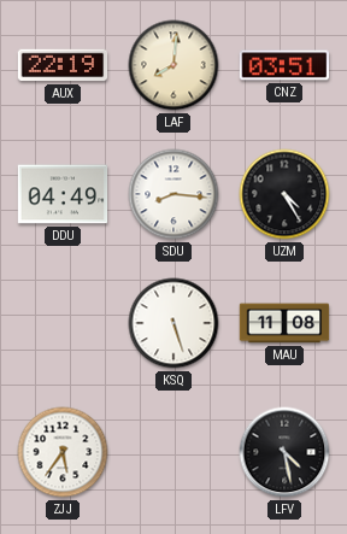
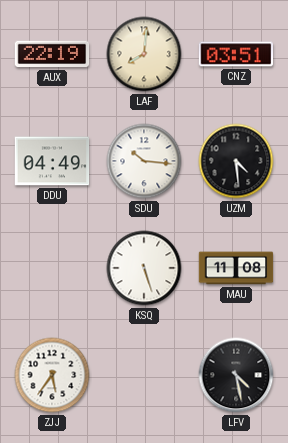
SDU: 8:16 -> 10:16
UZM: 4:25 -> 4:29
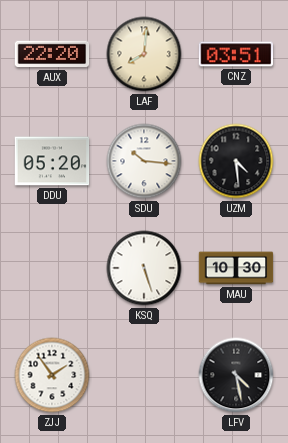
AUX: 22:19 -> 22:20
DDU: 04:49 -> 05:20
MAU: 11:08 -> 10:30
ZJJ: 5:36 -> 1:54
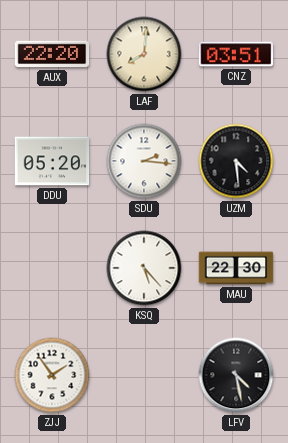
SDU: 10:16 -> 2:16
KSQ: 5:27 -> 5:23
MAU: 10:30 -> 22:30
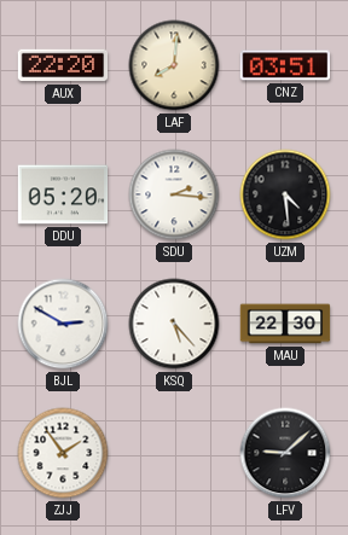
BJL: none -> 2:50
LFV: 4:28 -> 9:08
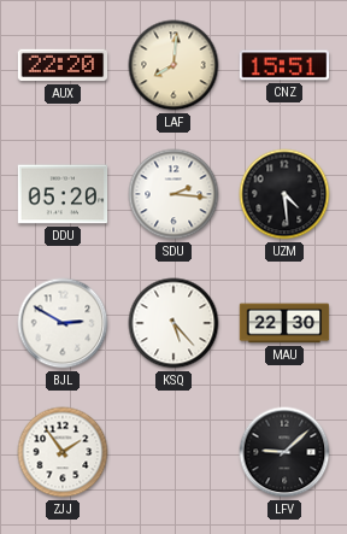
CNZ: 03:51 -> 15:51
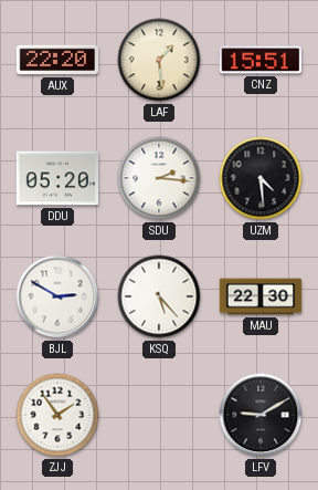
LAF: 8:01 -> 1:29
LFV: 9:08 -> 9:10
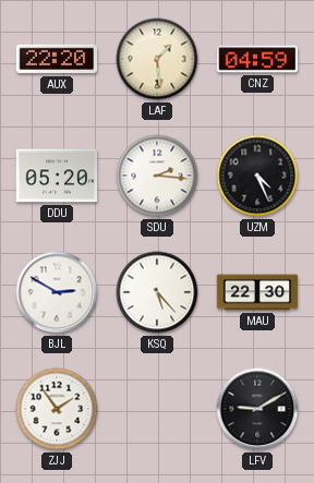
CNZ: 15:51 -> 04:59
UZM: 4:29 -> 4:26
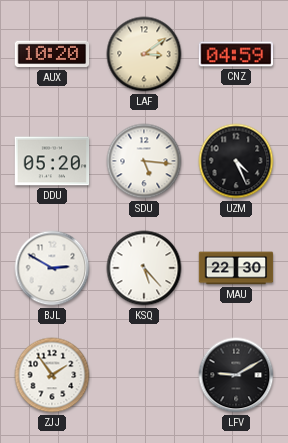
AUX: 22:20 -> 10:20
LAF: 1:29 -> 3:09
SDU: 2:16 -> 5:16
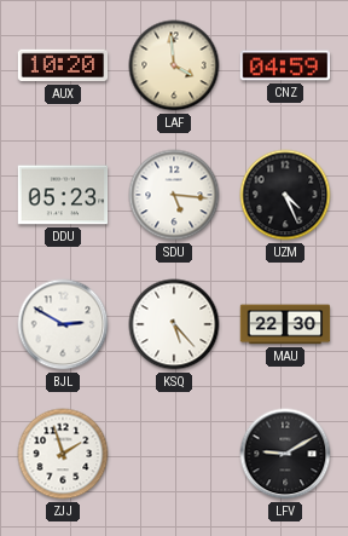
LAF: 3:09 -> 3:59
DDU: 05:20 -> 05:23
ZJJ: 1:54 -> 1:57
